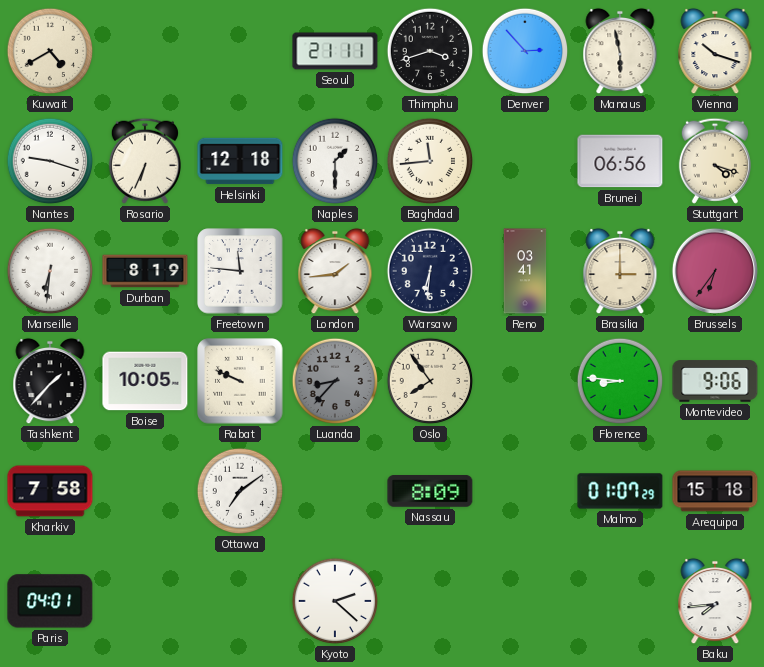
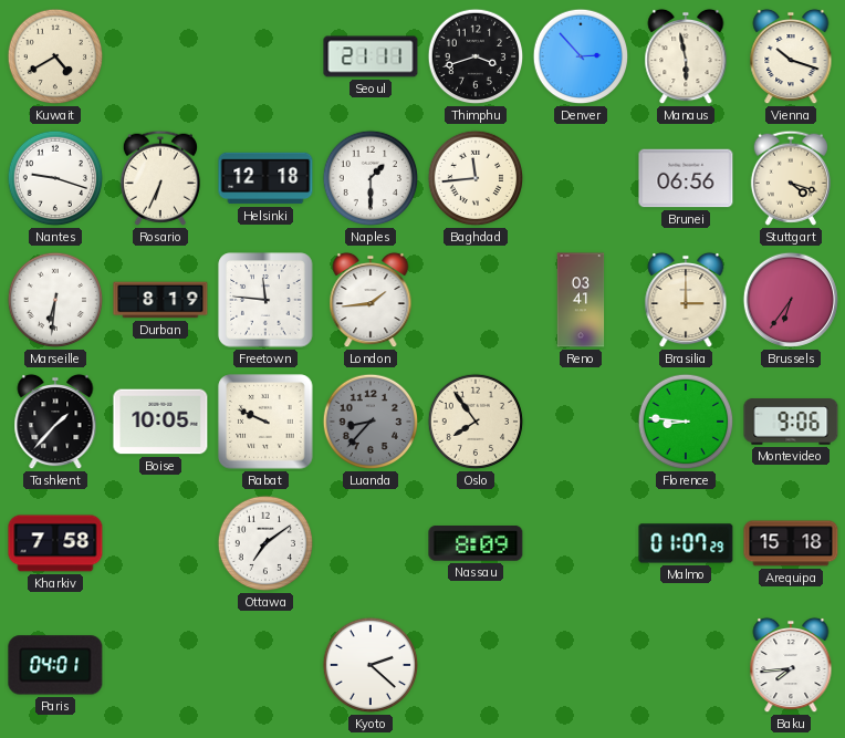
Warsaw: 6:31 -> none
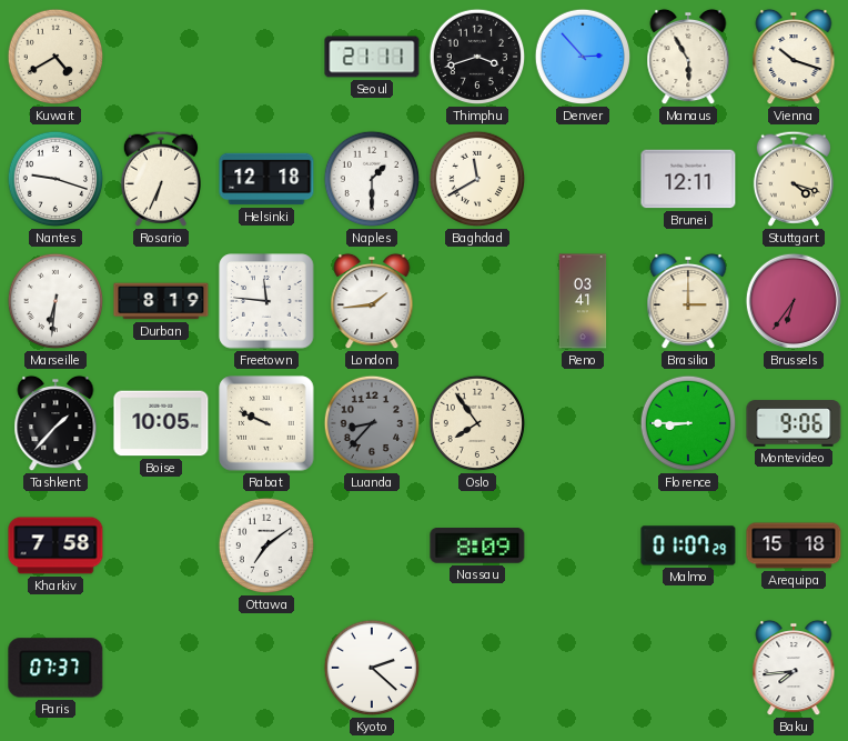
Manaus: 5:58 -> 5:55
Baghdad: 11:44 -> 11:40
Brunei: 06:56 -> 12:11
Florence: 8:46 -> 8:45
Paris: 04:01 -> 07:37
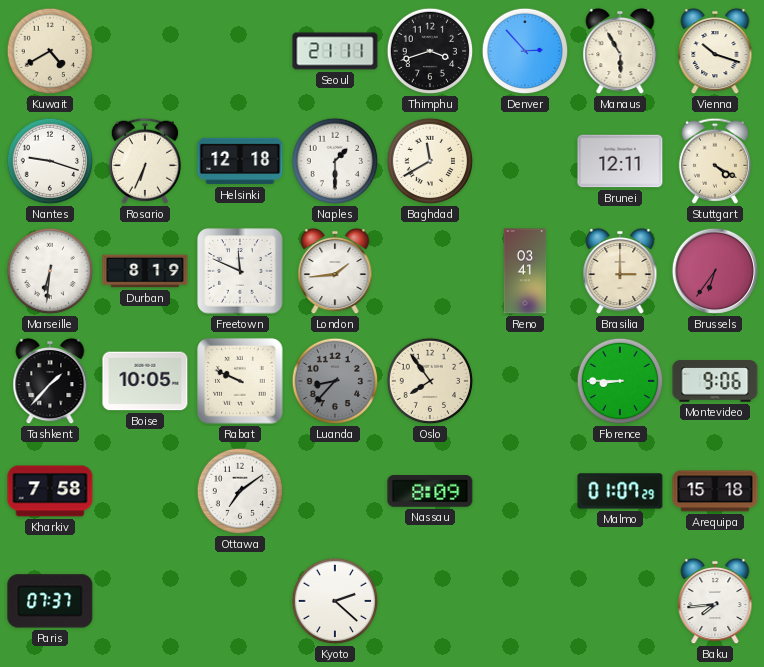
Stuttgart: 4:18 -> 4:20
Freetown: 11:46 -> 11:49
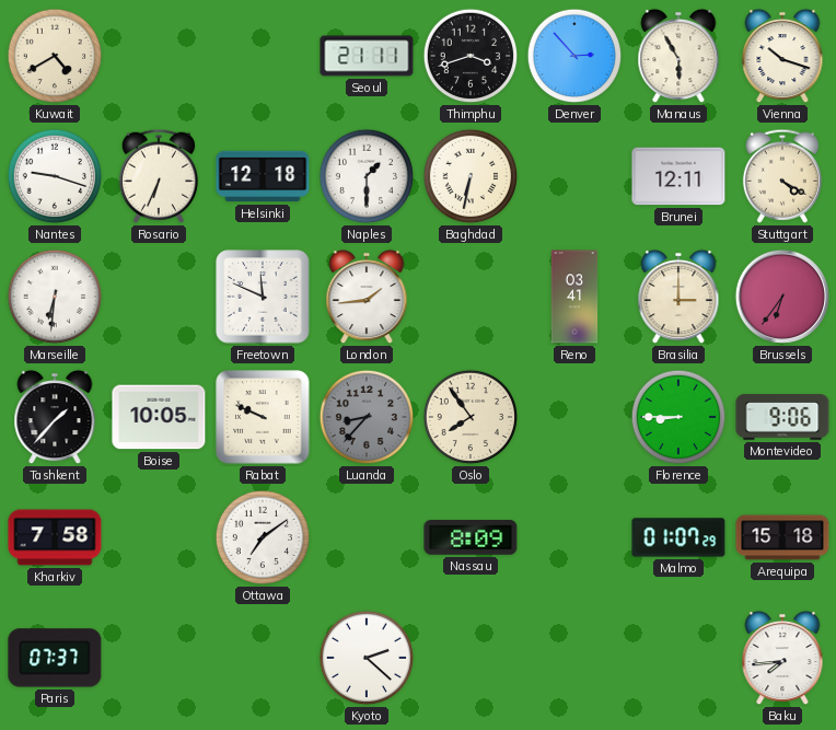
Baghdad: 11:40 -> 6:32
Durban: 8:19 -> none
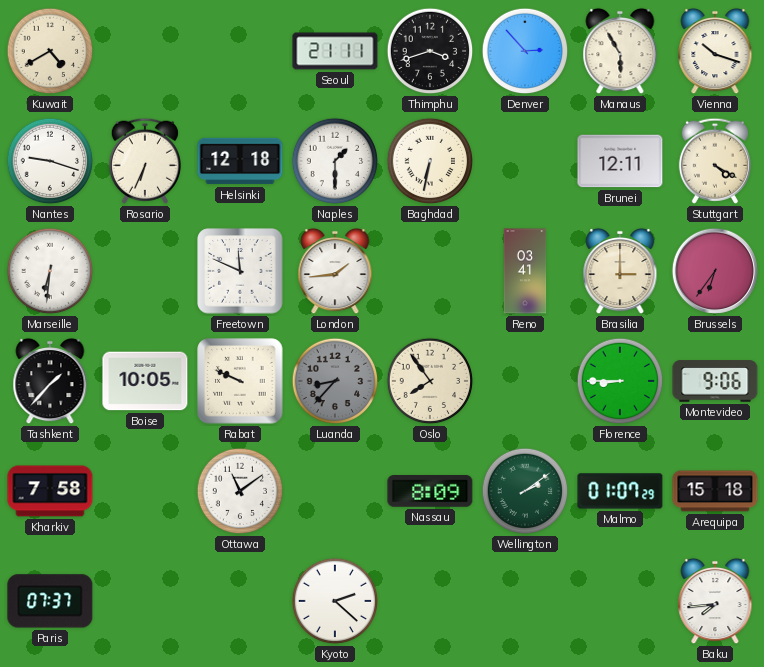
Ottawa: 7:09 -> 11:09
Wellington: none -> 2:09
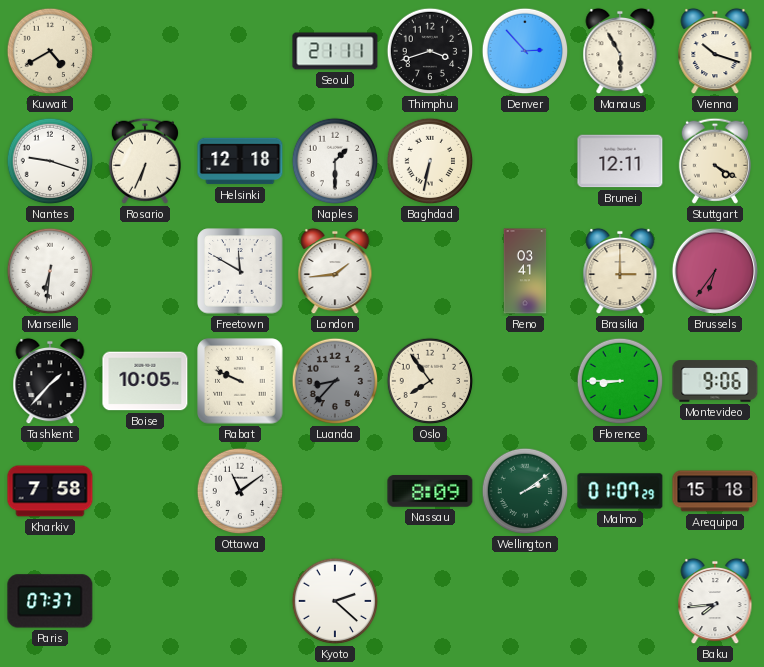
Freetown: 11:49 -> 11:50
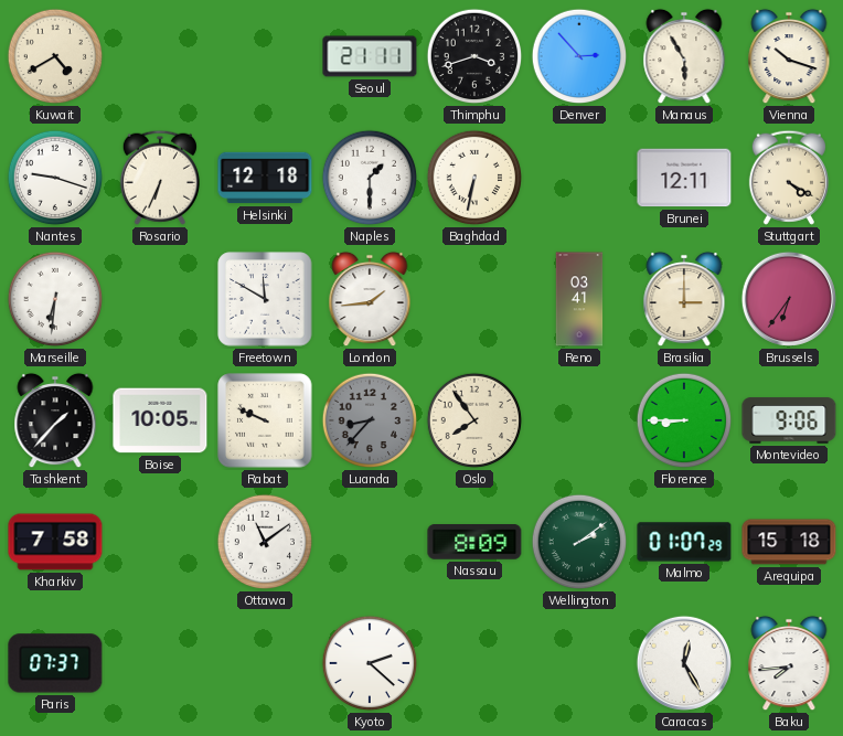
Caracas: none -> 12:25
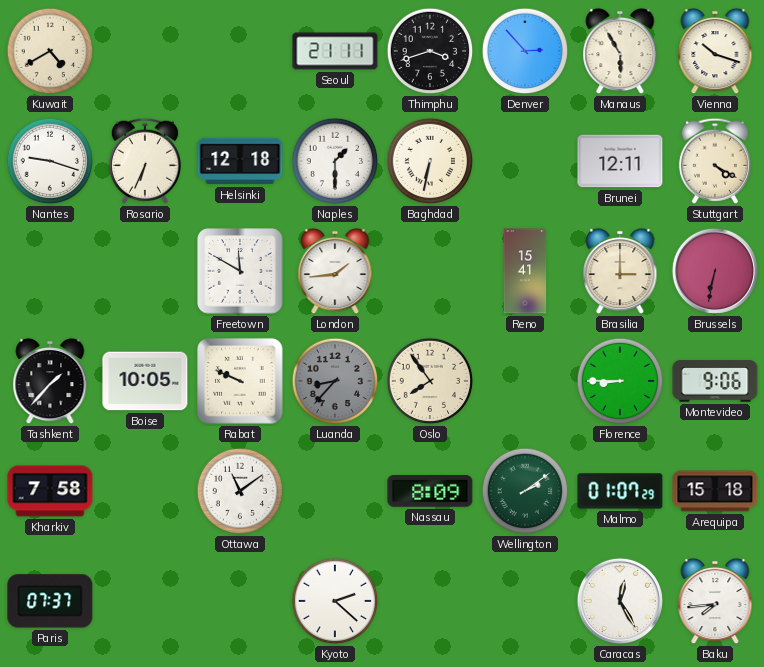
Marseille: 6:31 -> none
Reno: 03:41 -> 15:41
Brussels: 6:36 -> 6:32
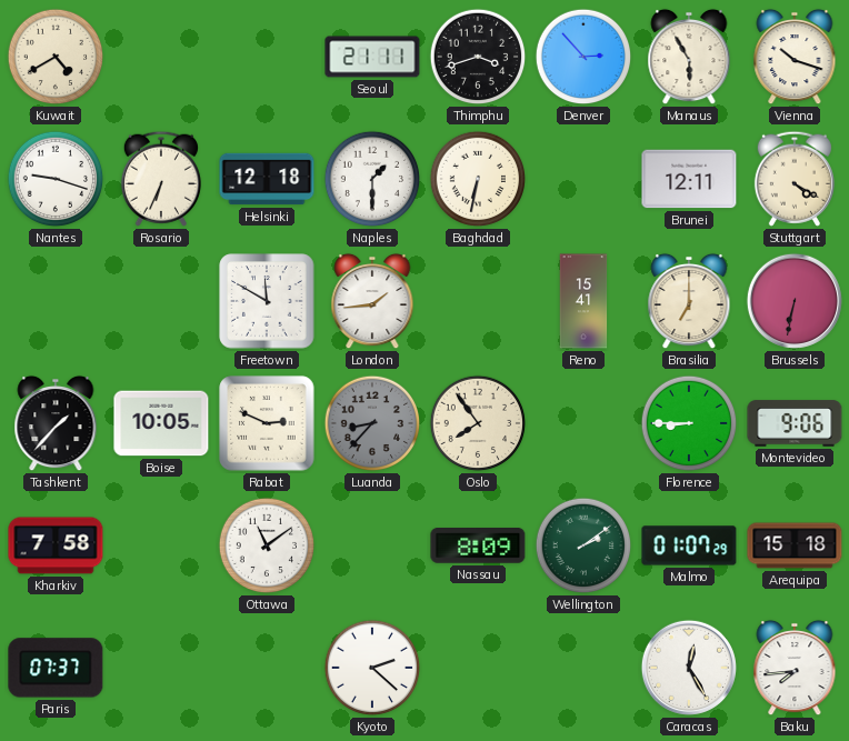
Brasilia: 3:00 -> 7:00
Rabat: 9:49 -> 2:49
